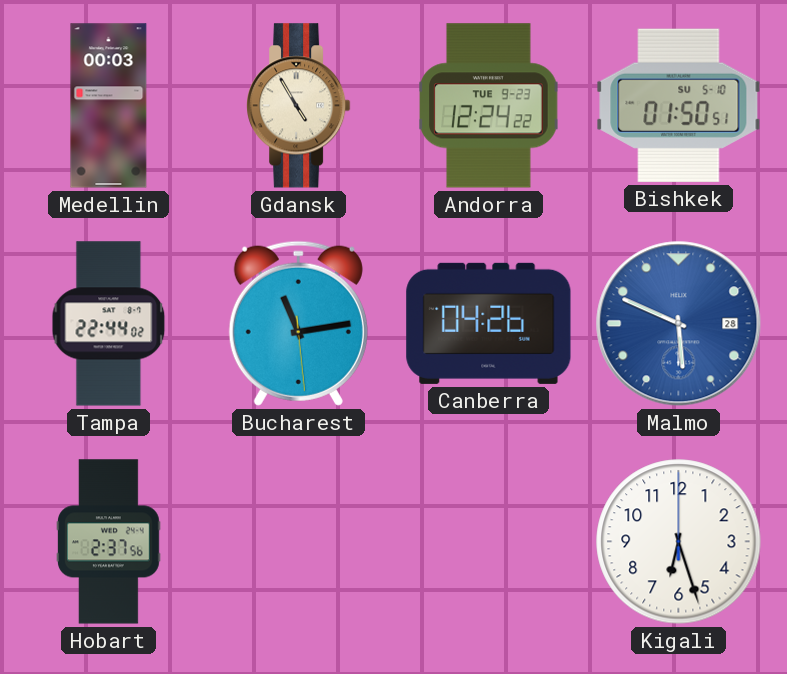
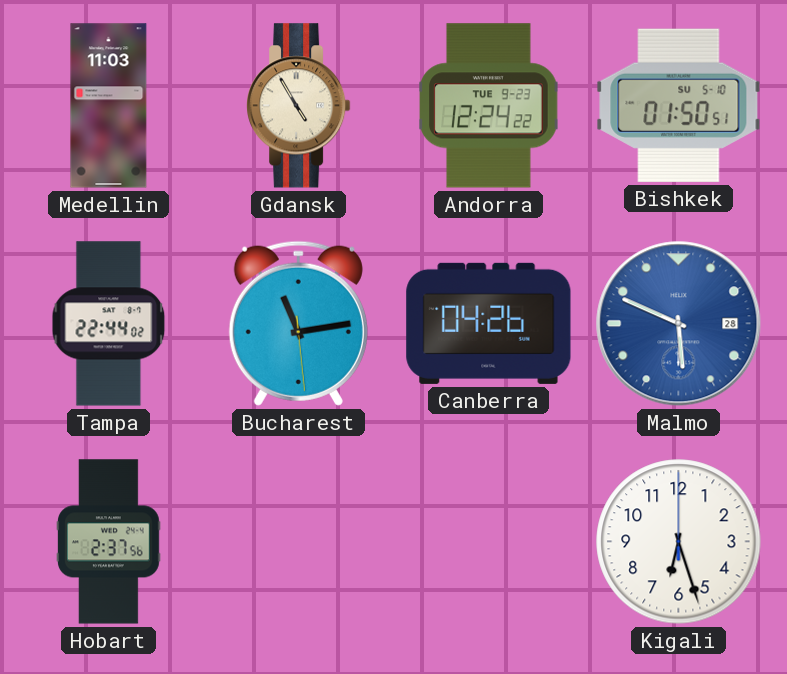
Medellin: 00:03 -> 11:03
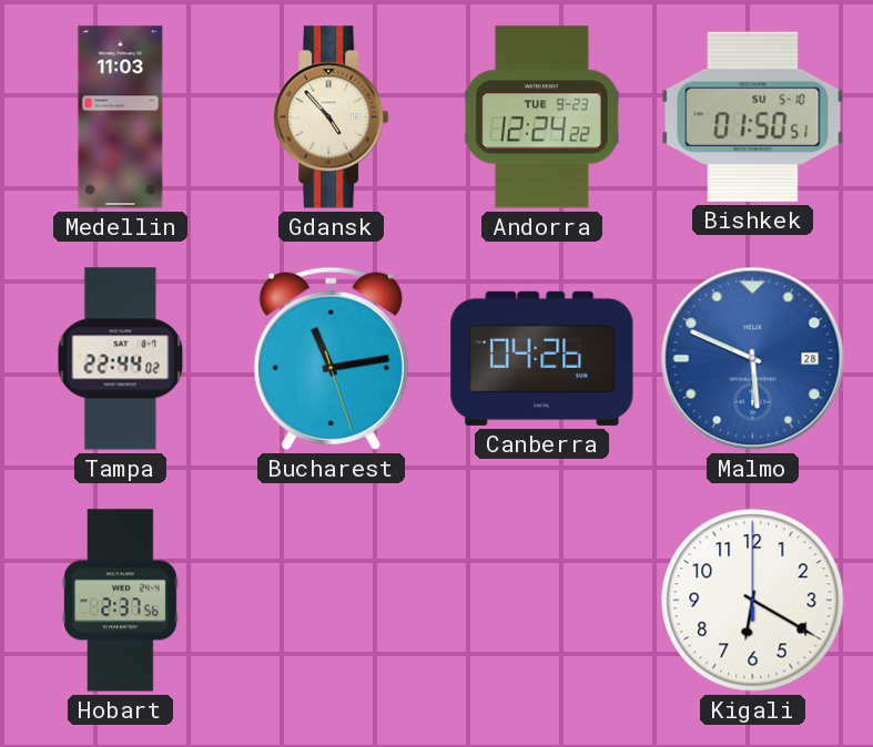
Gdansk: 4:55 -> 4:53
Bucharest: 11:13:29 -> 11:13:27
Kigali: 6:27 -> 6:20
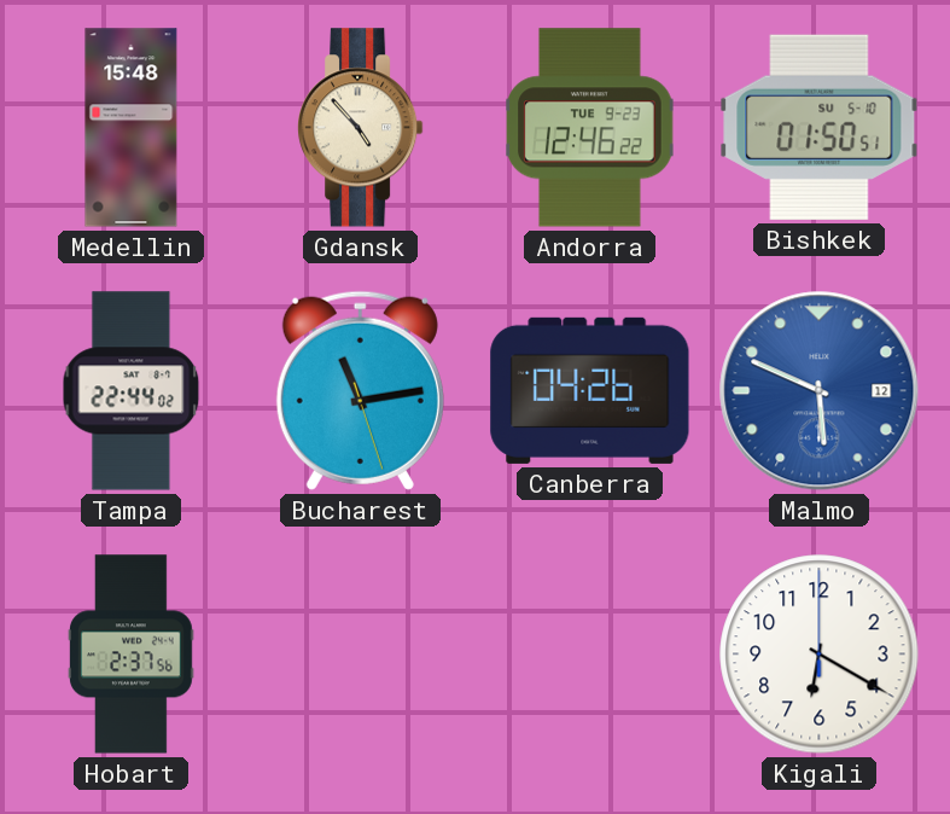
Medellin: 11:03 -> 15:48
Andorra: 12:24 -> 12:46
Malmo date: 28 -> 12
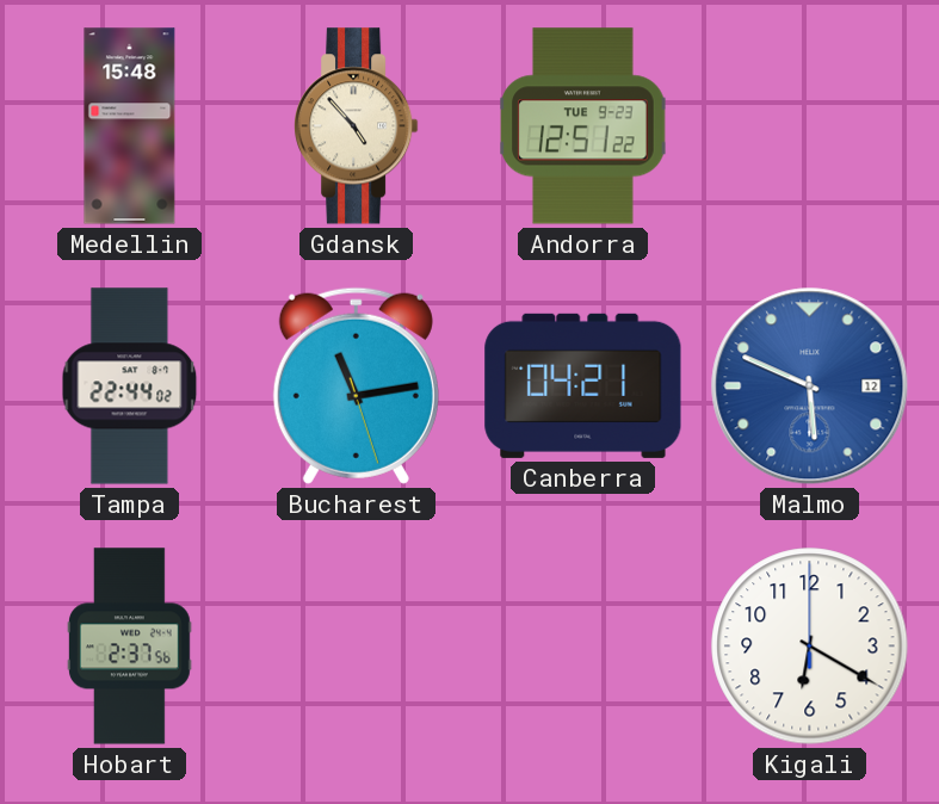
Andorra: 12:46 -> 12:51
Bishkek: 01:50 -> none
Canberra: 04:26 -> 04:21
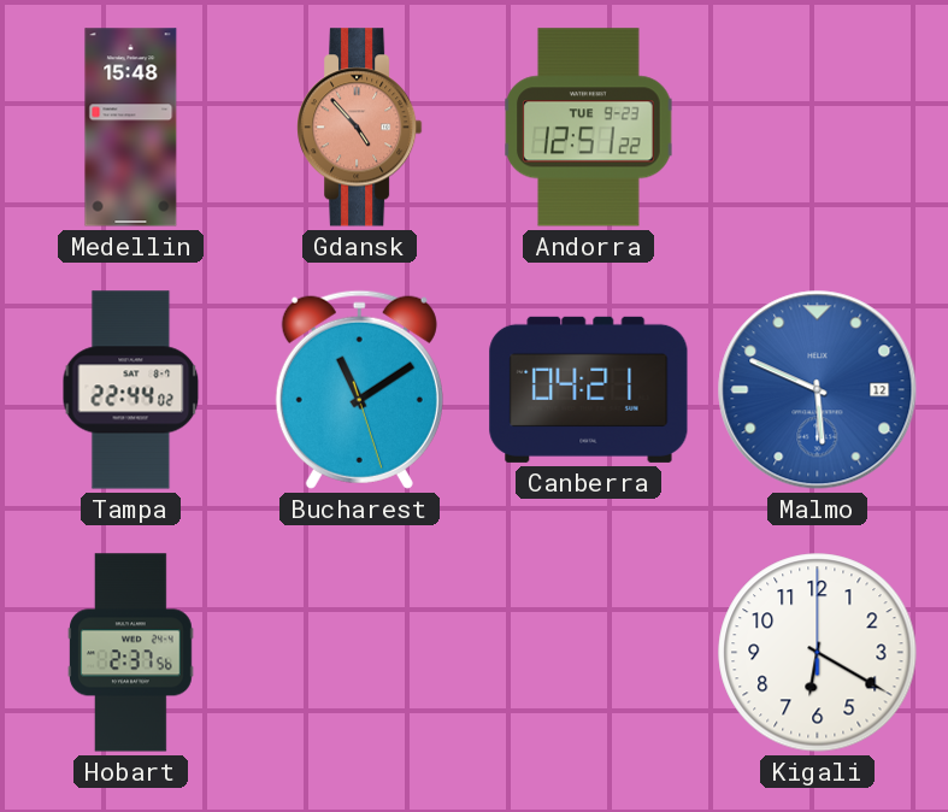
Gdansk dial: cream -> salmon
Bucharest: 11:13 -> 11:09
